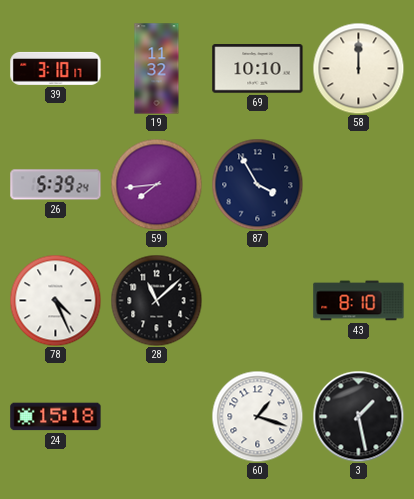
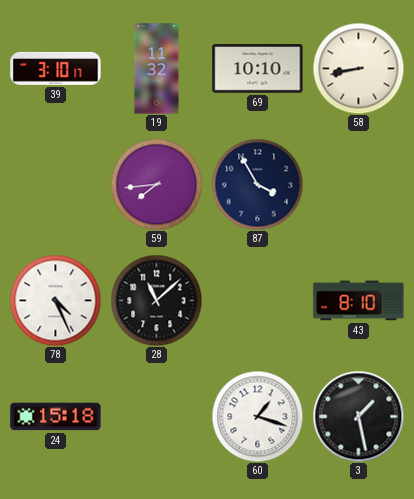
58: 12:00 -> 8:43
26: 5:39 -> none
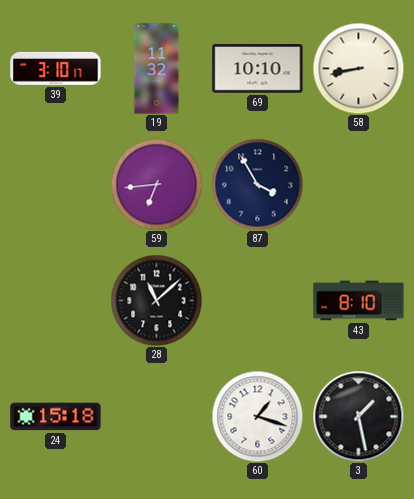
59: 7:44 -> 6:44
78: 4:26 -> none
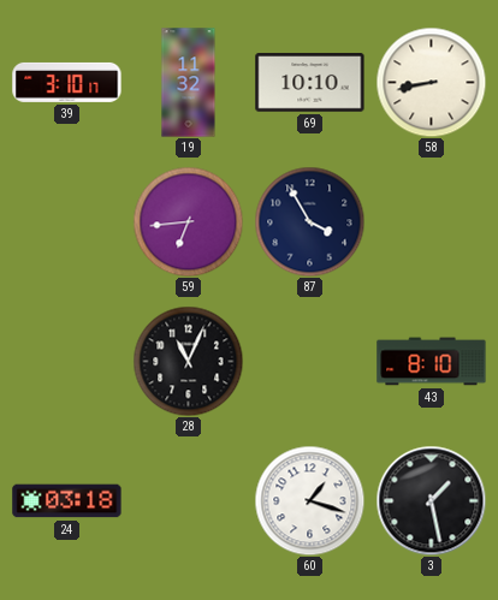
28: 11:08 -> 11:04
24: 15:18 -> 03:18
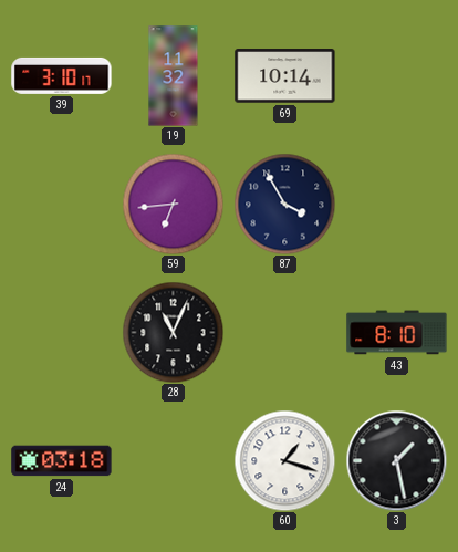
69: 10:10 -> 10:14
58: 8:43 -> none
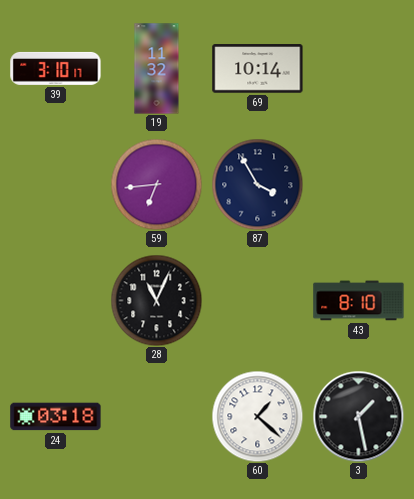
60: 1:18 -> 1:22
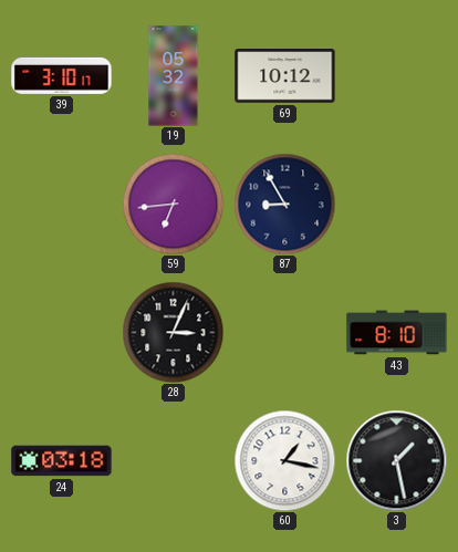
19: 11:32 -> 05:32
69: 10:14 -> 10:12
87: 3:55 -> 8:55
28: 11:04 -> 3:04
60: 1:22 -> 1:17
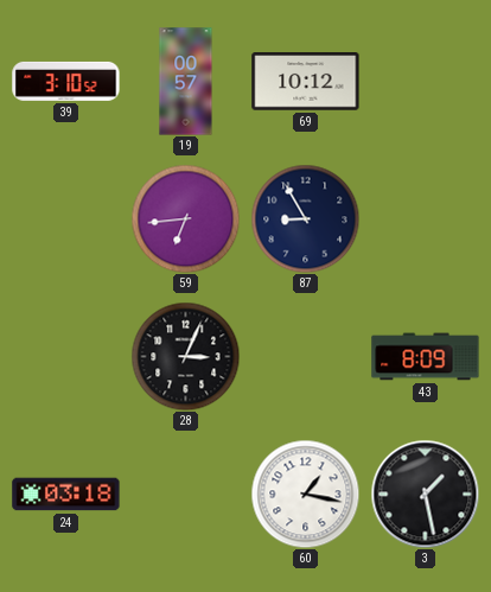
39: 3:10:17 -> 3:10:52
19: 05:32 -> 00:57
43: 8:10 -> 8:09
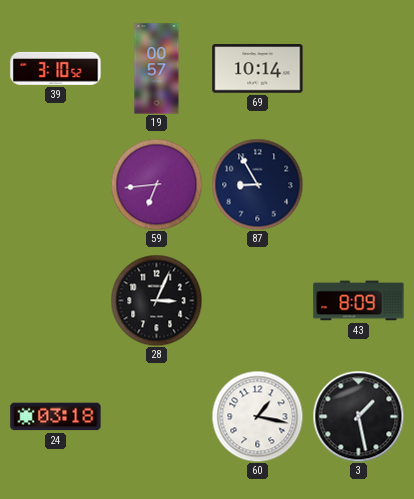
69: 10:12 -> 10:14
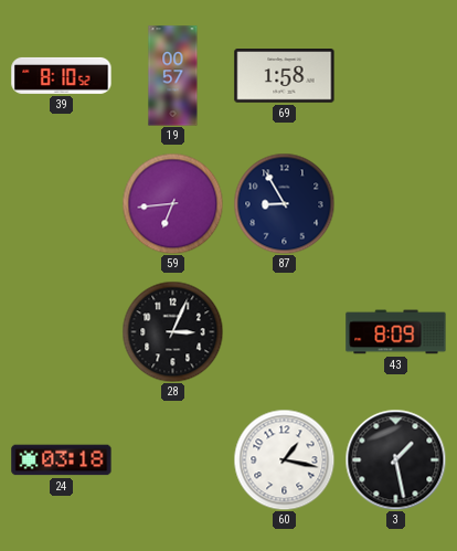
39: 3:10 -> 8:10
69: 10:14 -> 1:58
